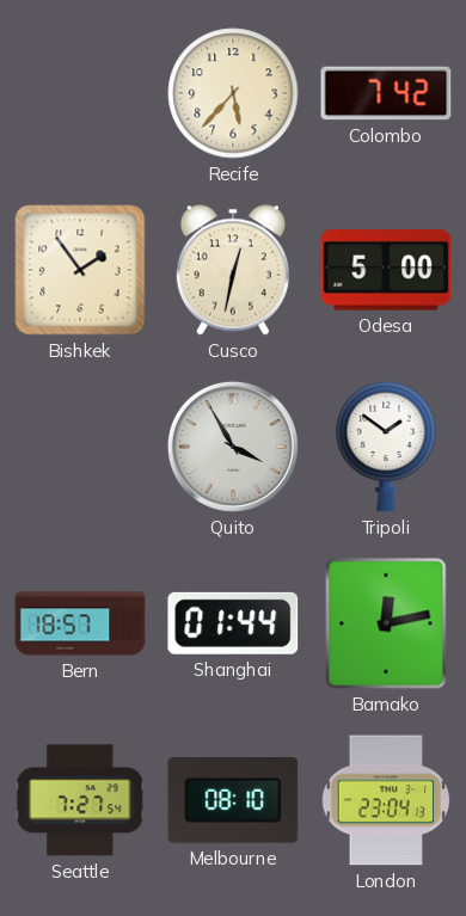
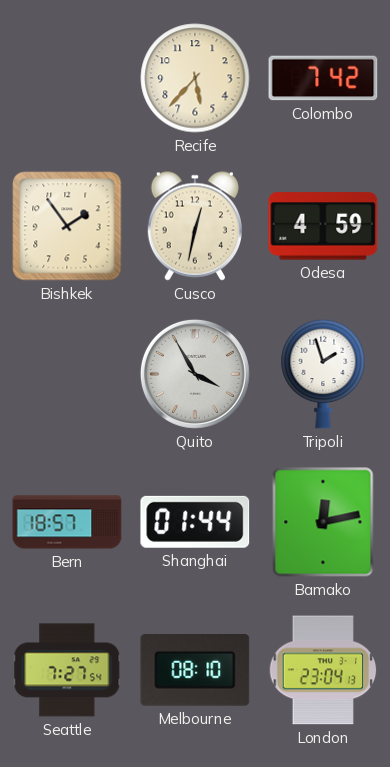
Odesa: 5:00 -> 4:59
Tripoli: 1:51 -> 1:57
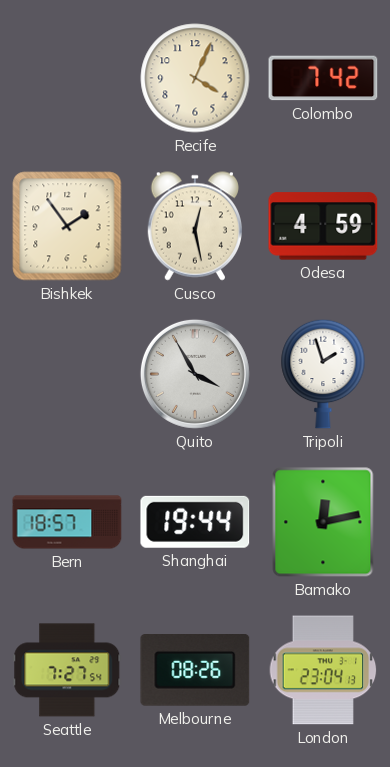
Recife: 5:37 -> 4:04
Cusco: 12:32 -> 12:28
Shanghai: 01:44 -> 19:44
Melbourne: 08:10 -> 08:26
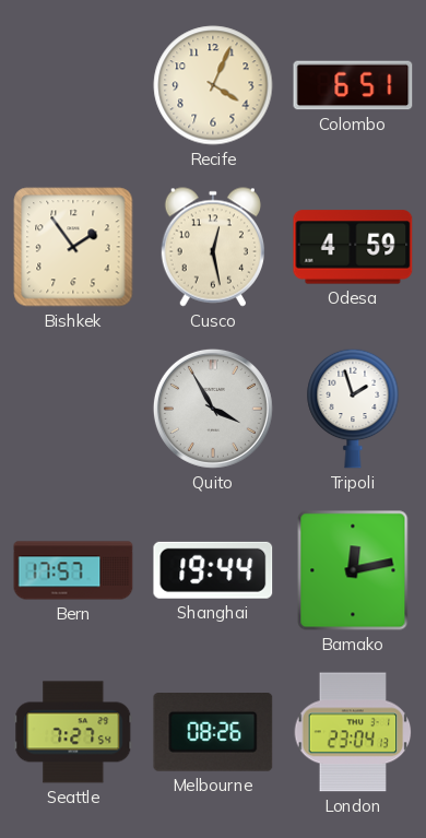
Colombo: 7:42 -> 6:51
Bern: 18:57 -> 17:57
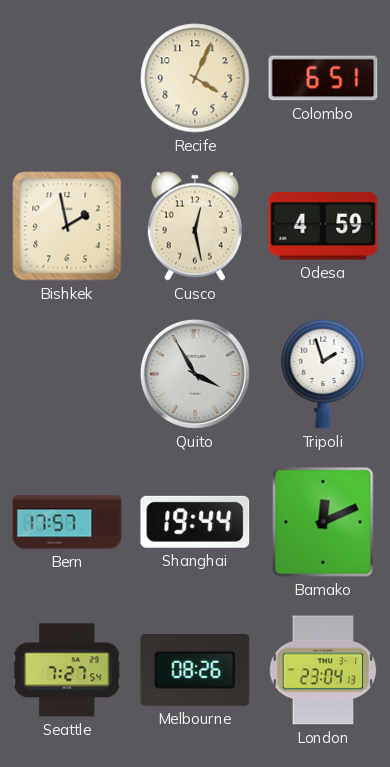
Bishkek: 1:54 -> 1:58
Bamako: 12:13 -> 12:11
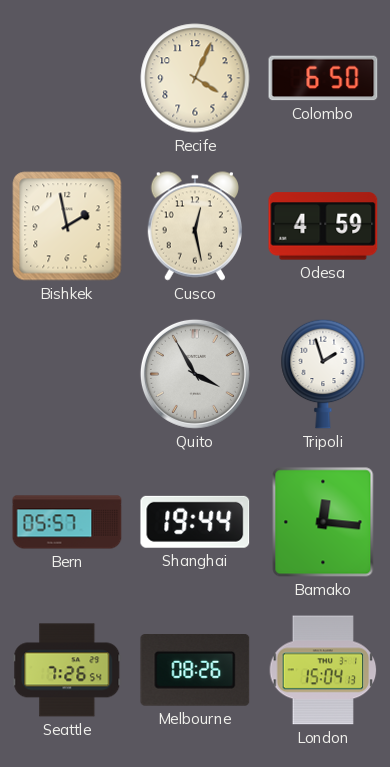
Colombo: 6:51 -> 6:50
Bern: 17:57 -> 05:57
Bamako: 12:11 -> 12:16
Seattle: 7:27 -> 7:26
London: 23:04 -> 15:04
